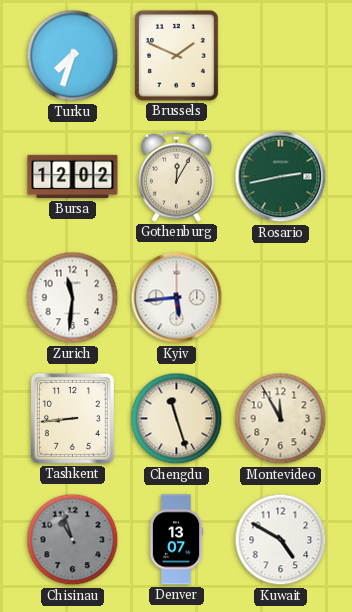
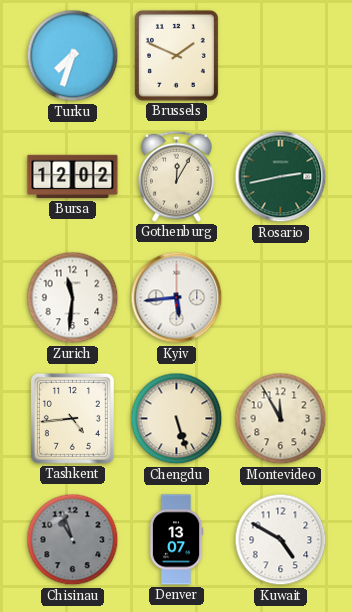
Tashkent: 8:44 -> 4:44
Chengdu: 11:27 -> 5:27
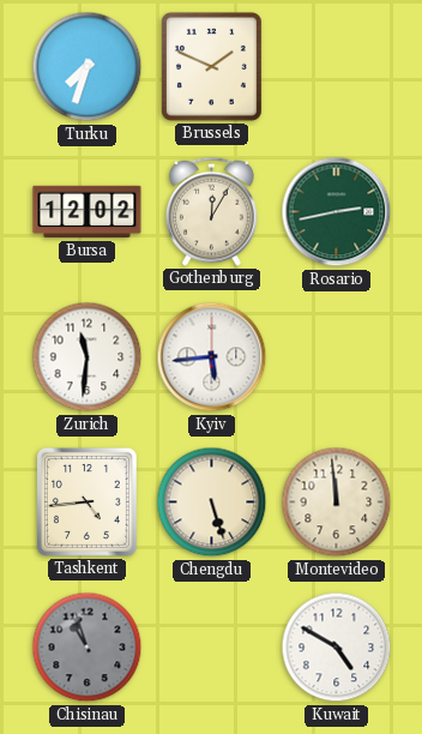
Montevideo: 11:55 -> 11:59
Denver: 13:07 -> none
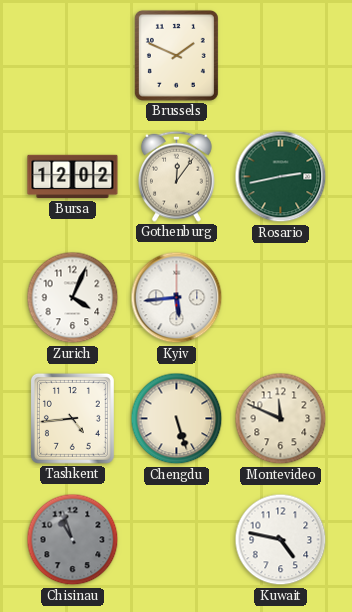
Turku: 7:33 -> none
Gothenburg: 12:05 -> 12:06
Zurich: 11:31 -> 4:04
Montevideo: 11:59 -> 11:49
Kuwait: 4:50 -> 4:47
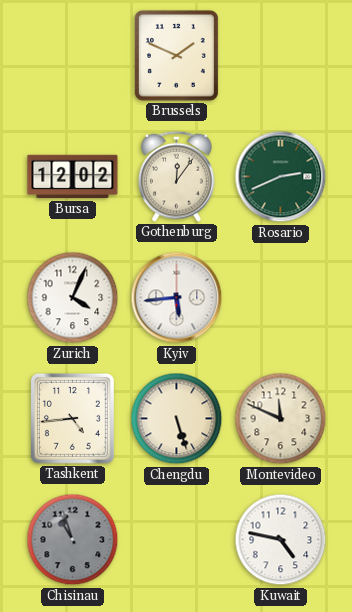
Rosario: 2:43 -> 2:41
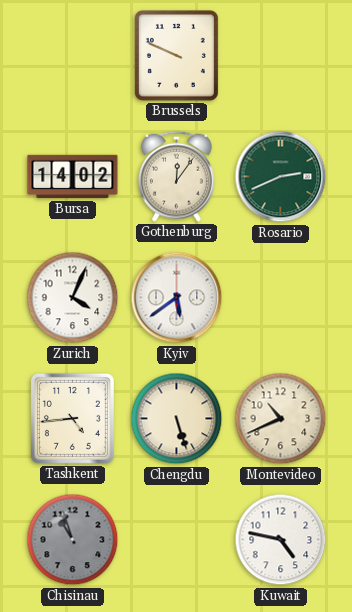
Brussels: 1:49 -> 9:49
Bursa: 12:02 -> 14:02
Kyiv: 5:44 -> 5:39
Montevideo: 11:49 -> 10:41
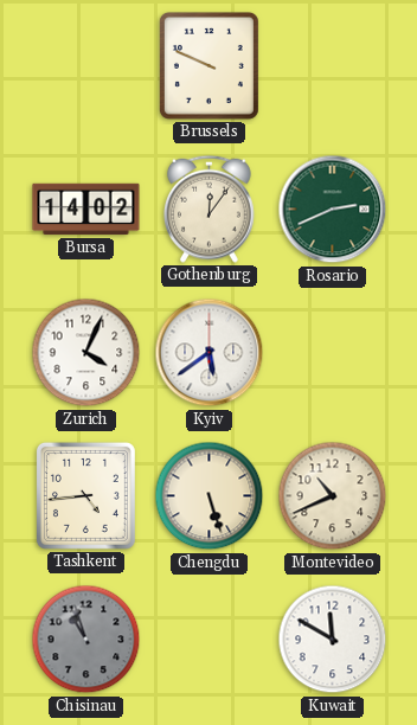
Kuwait: 4:47 -> 11:50
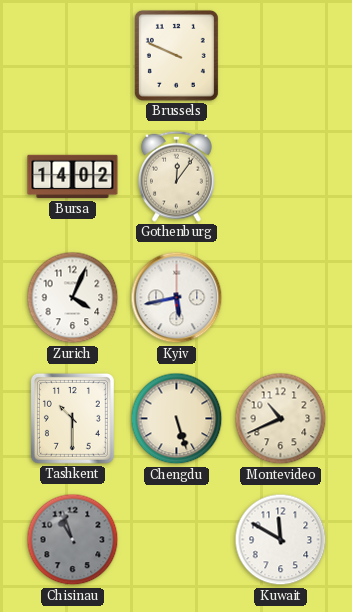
Rosario: 2:41 -> none
Kyiv: 5:39 -> 5:43
Tashkent: 4:44 -> 10:30
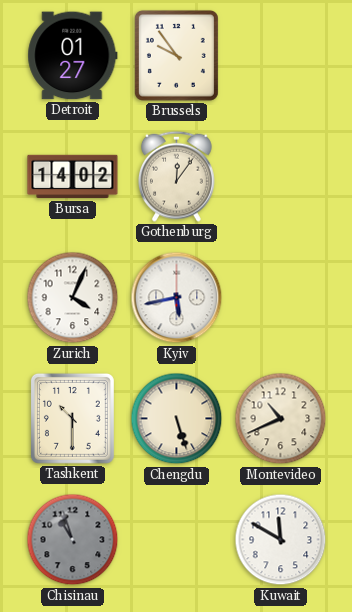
Detroit: none -> 01:27
Brussels: 9:49 -> 9:54
